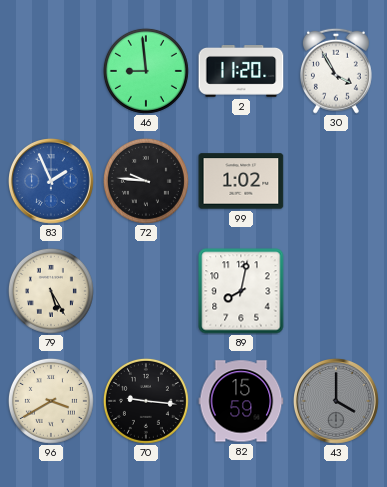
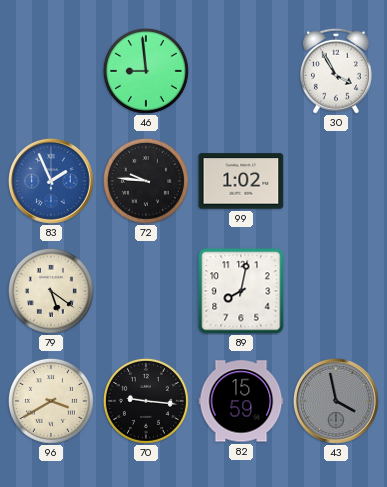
2: 11:20 -> none
79: 5:25 -> 5:21
43: 4:00 -> 3:58
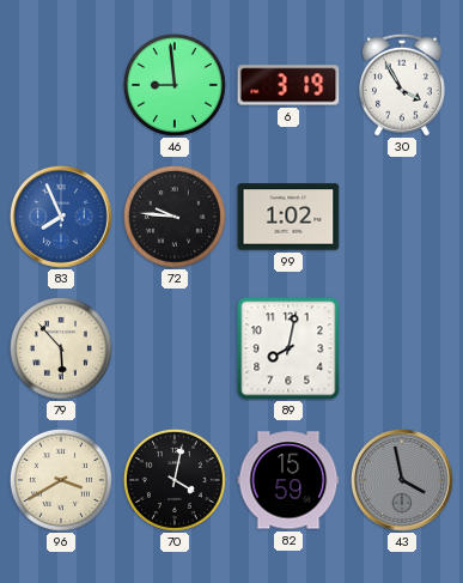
6: none -> 3:19
83: 1:56 -> 7:56
79: 5:21 -> 5:53
70: 9:16 -> 4:02
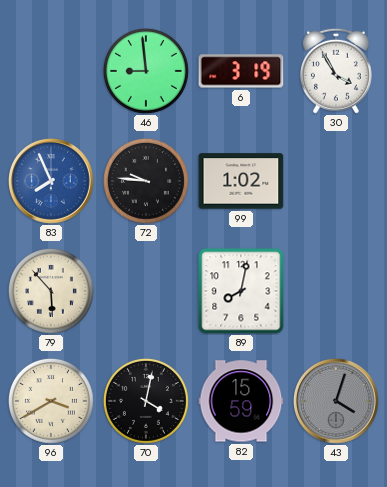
43: 3:58 -> 4:03
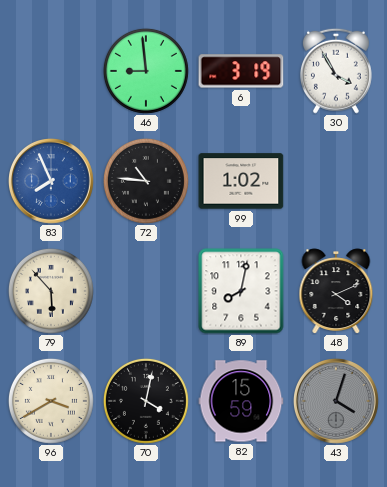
72: 9:46 -> 10:46
48: none -> 4:11
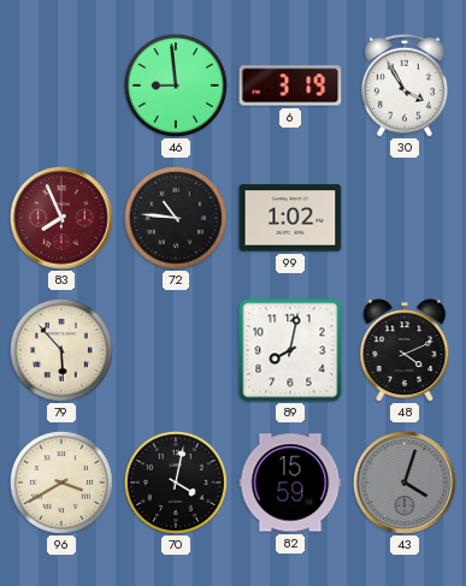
83 dial: blue -> burgundy
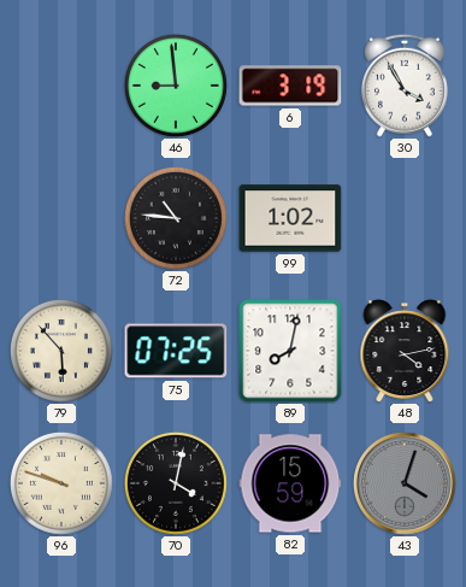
83: 7:56 -> none
75: none -> 07:25
48: 4:11 -> 4:13
96: 3:40 -> 9:48
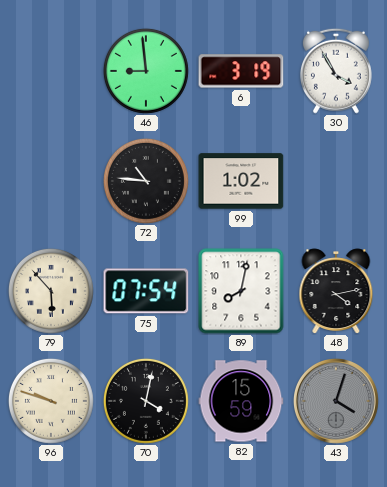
75: 07:25 -> 07:54
